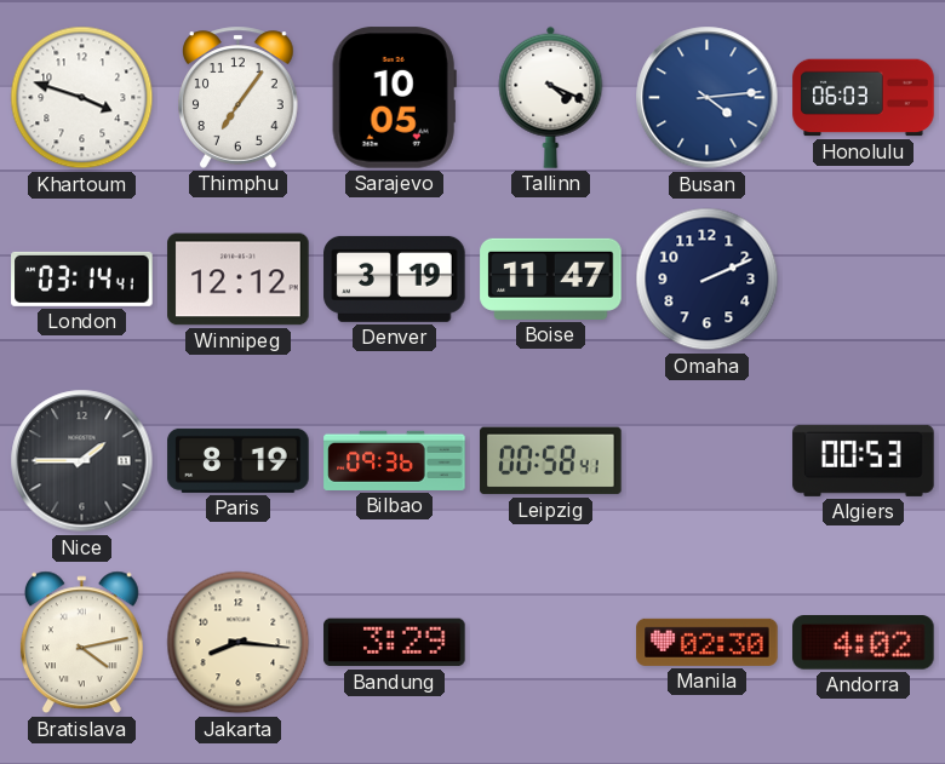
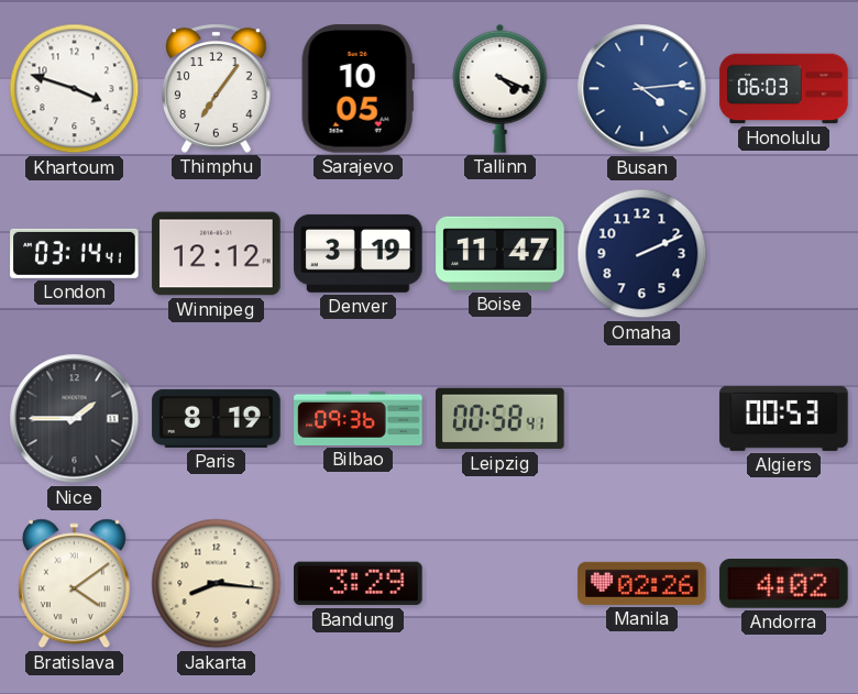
Bratislava: 4:13 -> 4:09
Manila: 02:30 -> 02:26
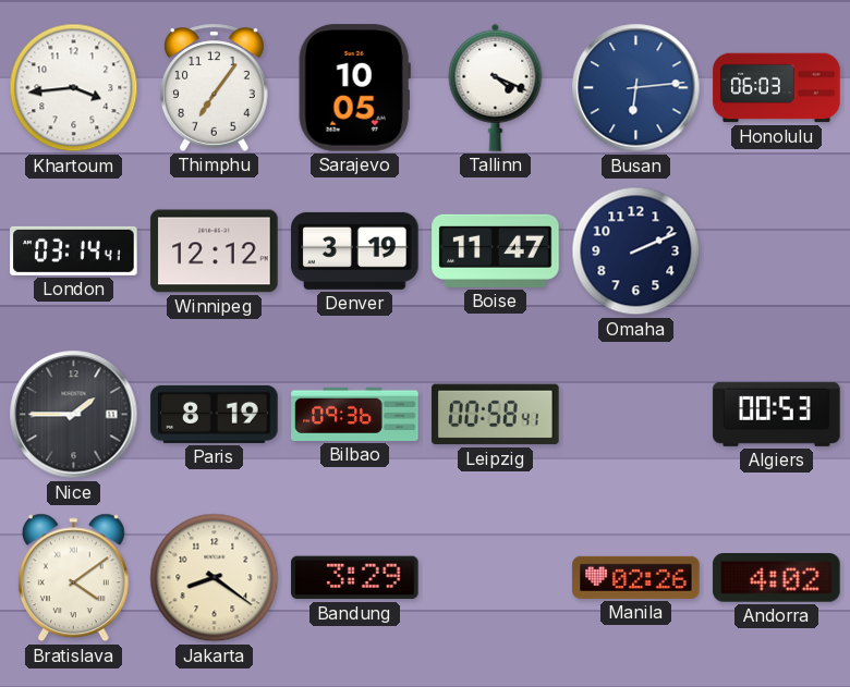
Khartoum: 3:48 -> 3:44
Busan: 4:14 -> 6:14
Jakarta: 8:16 -> 8:21
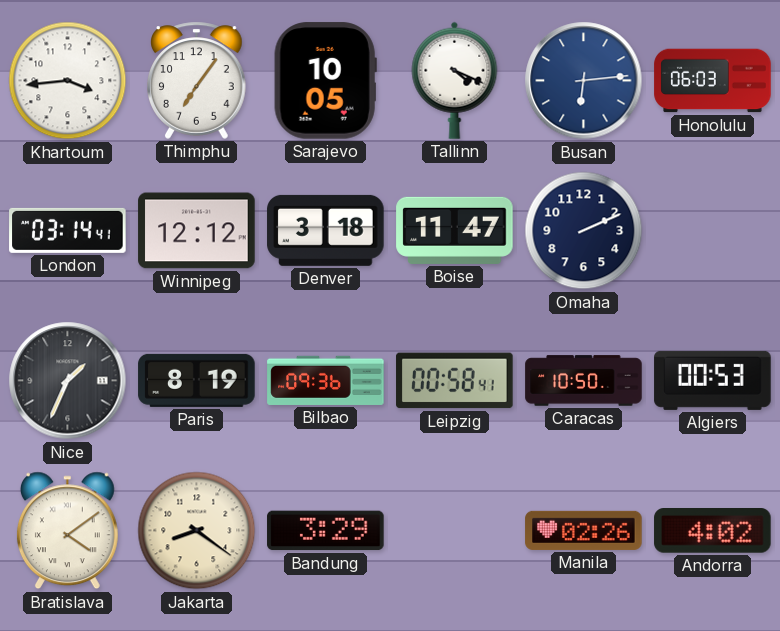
Denver: 3:19 -> 3:18
Nice: 1:45 -> 1:34
Caracas: none -> 10:50
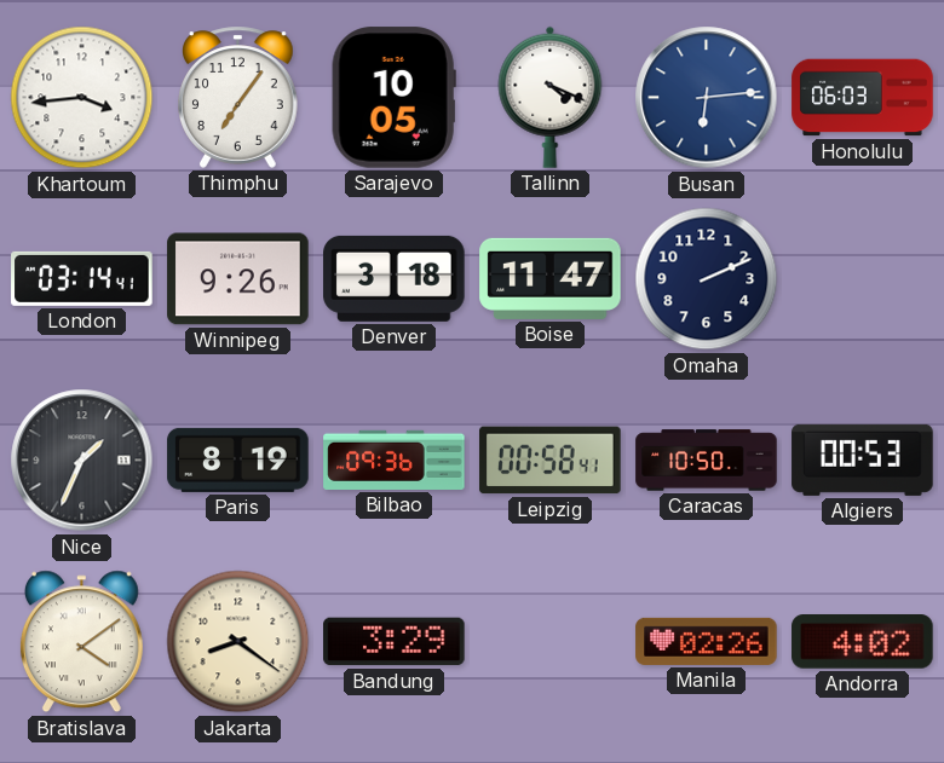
Winnipeg: 12:12 -> 9:26
